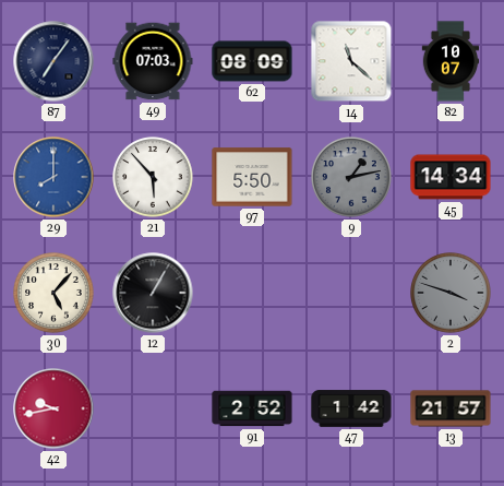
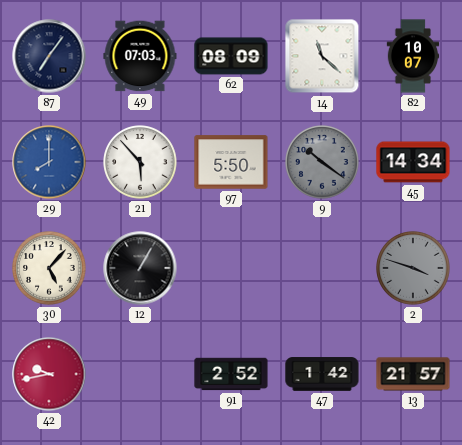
9: 1:13 -> 10:21
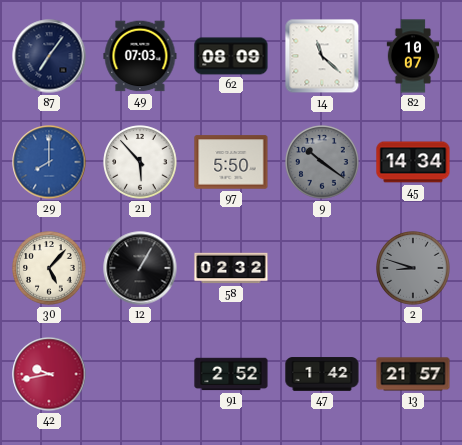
58: none -> 02:32
2: 3:48 -> 8:48
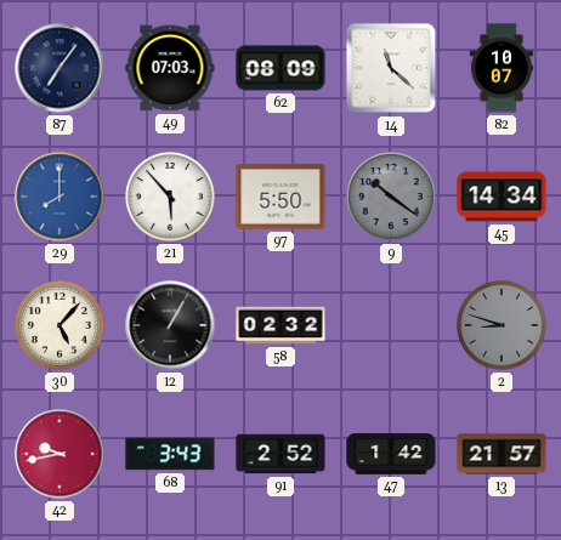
68: none -> 3:43
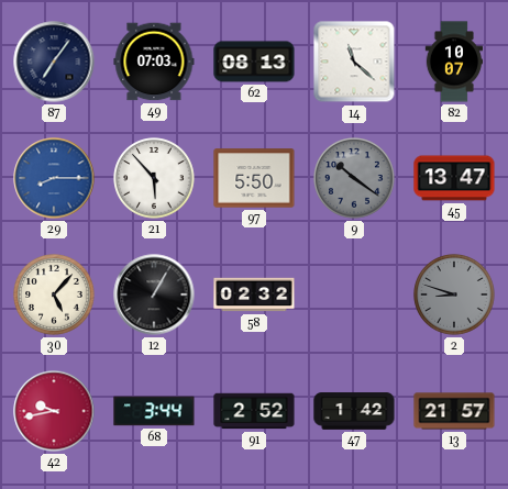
62: 08:09 -> 08:13
29: 8:00 -> 8:15
45: 14:34 -> 13:47
68: 3:43 -> 3:44
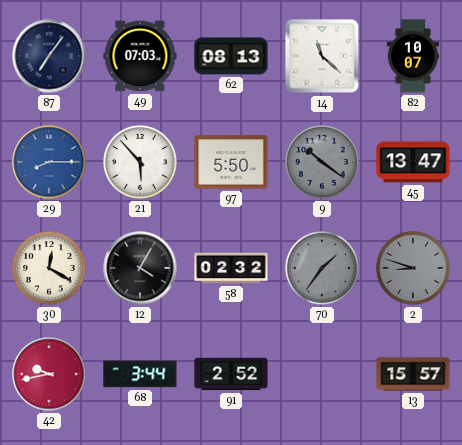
30: 5:07 -> 12:20
12: 1:05 -> 4:05
70: none -> 1:36
47: 1:42 -> none
13: 21:57 -> 15:57
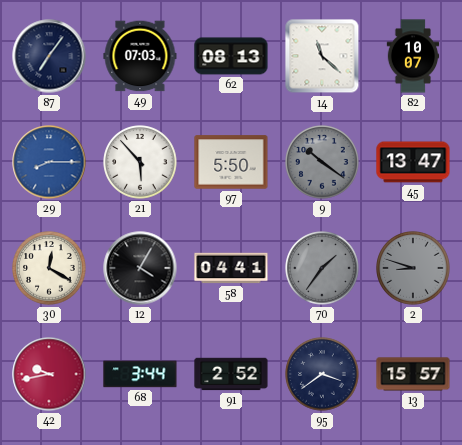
58: 02:32 -> 04:41
95: none -> 3:39
